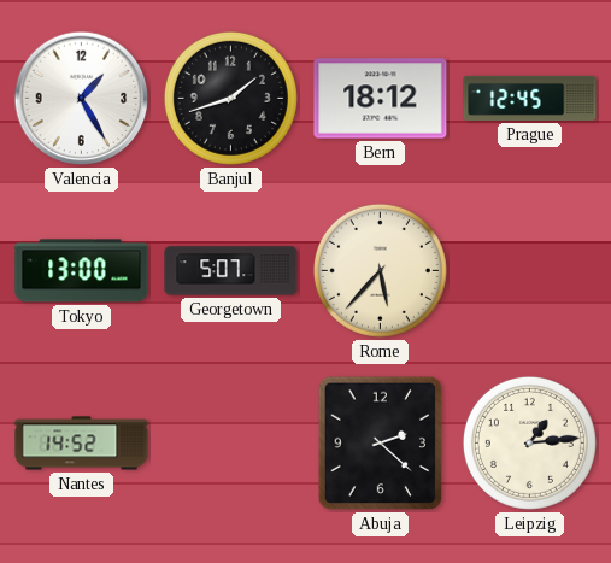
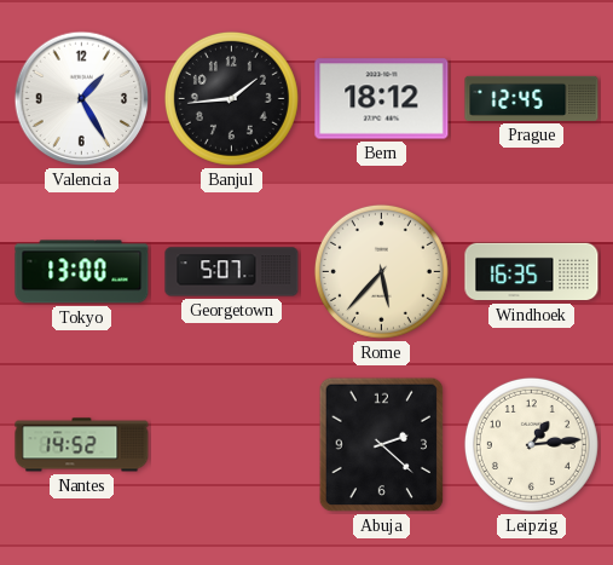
Banjul: 1:42 -> 1:44
Windhoek: none -> 16:35
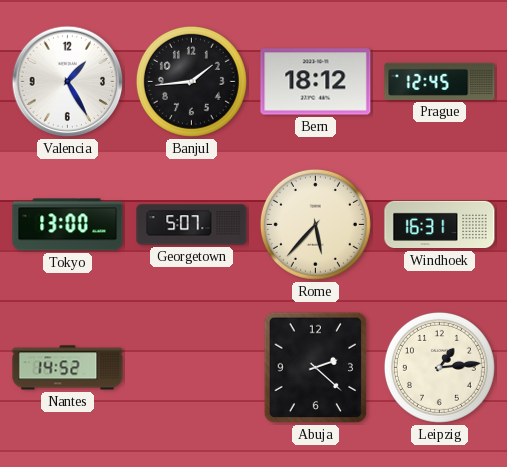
Windhoek: 16:35 -> 16:31
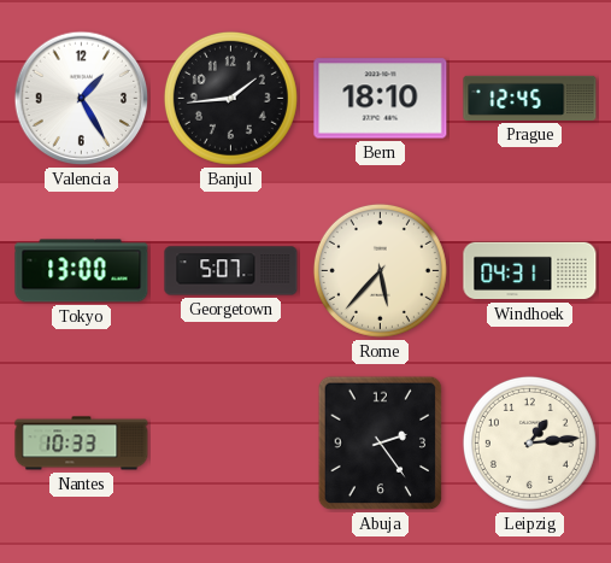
Bern: 18:12 -> 18:10
Windhoek: 16:31 -> 04:31
Nantes: 14:52 -> 10:33
Abuja: 2:22 -> 2:24
